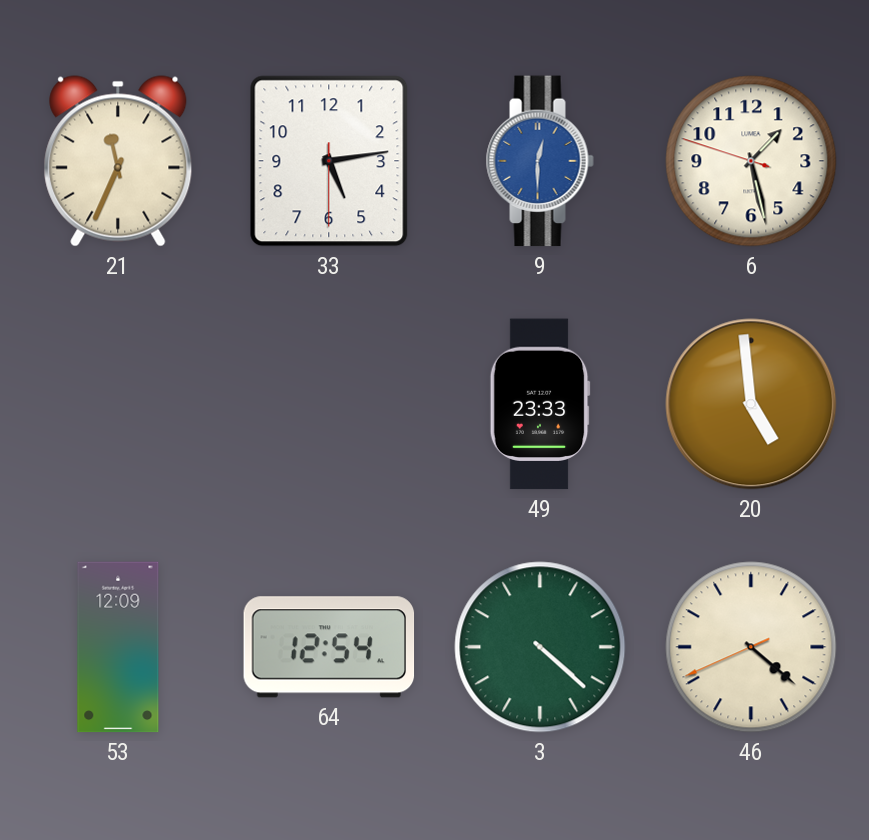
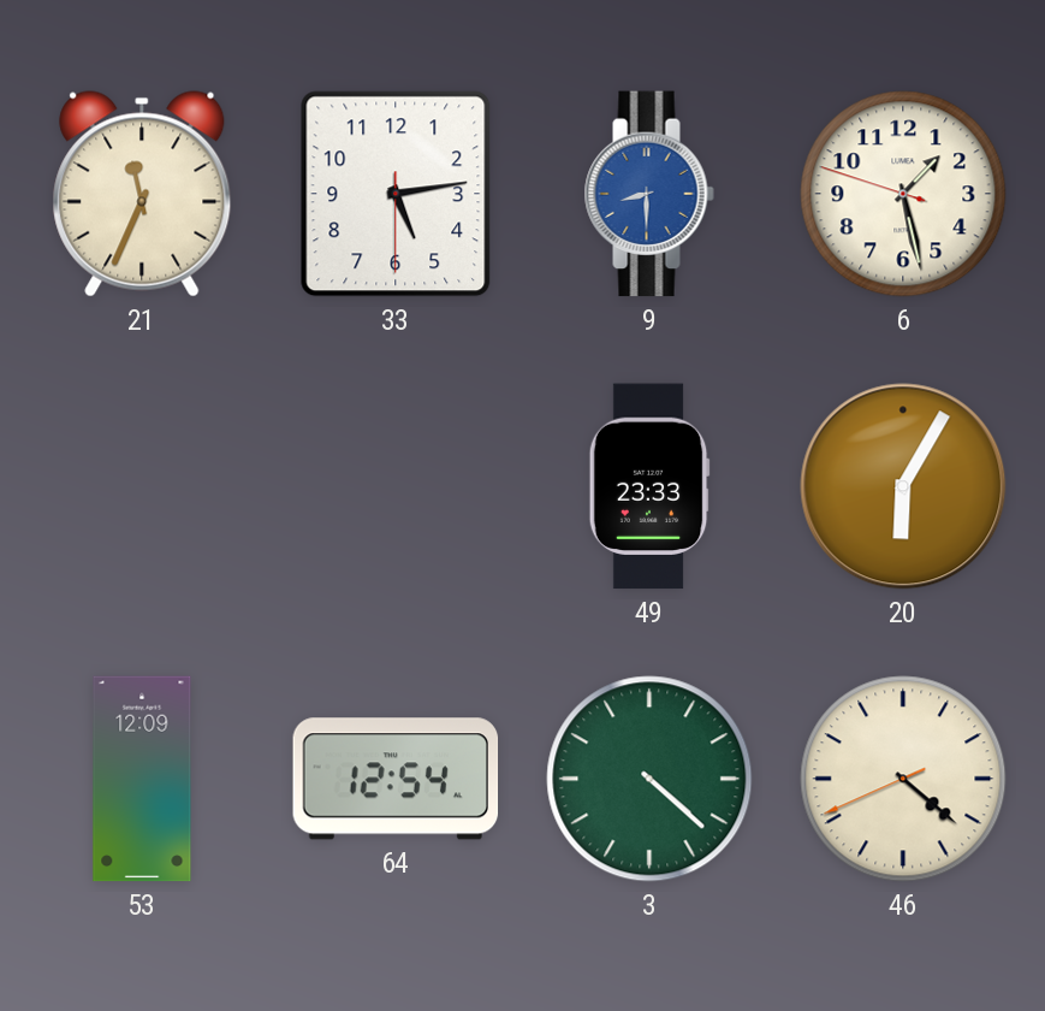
9: 12:30 -> 8:30
20: 4:59 -> 6:05
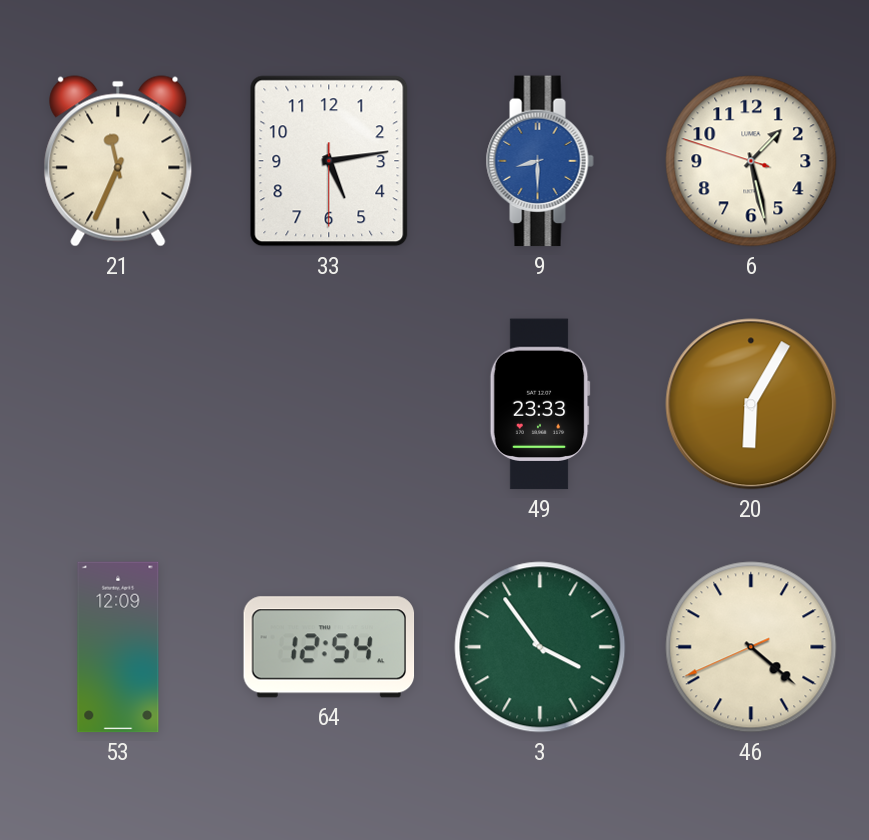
3: 4:22 -> 3:54
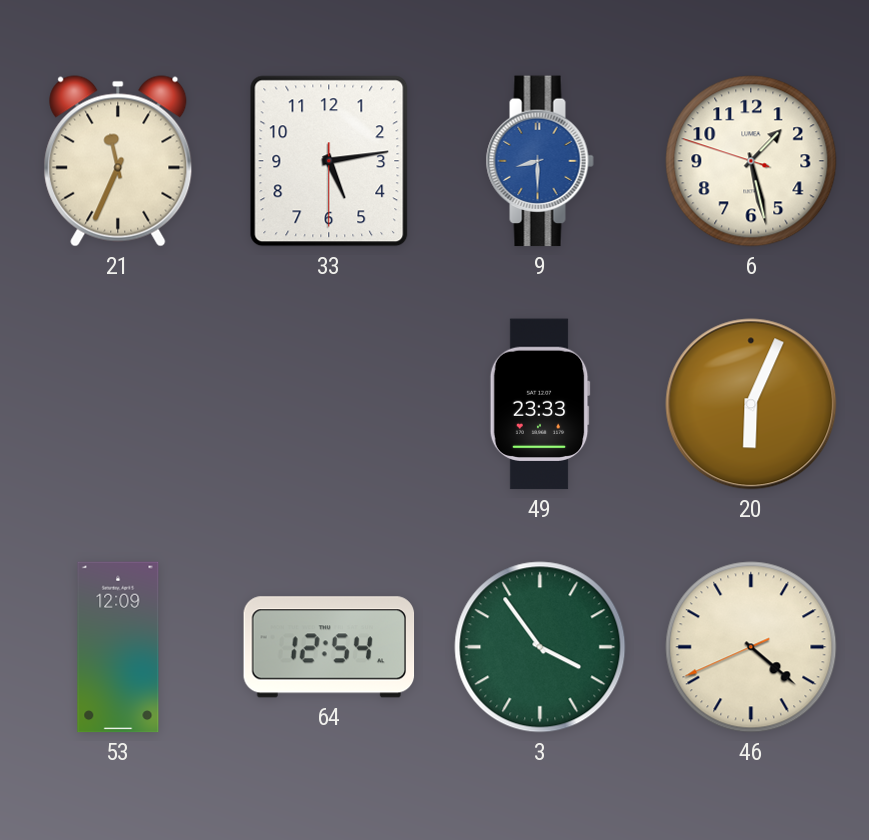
20: 6:05 -> 6:04
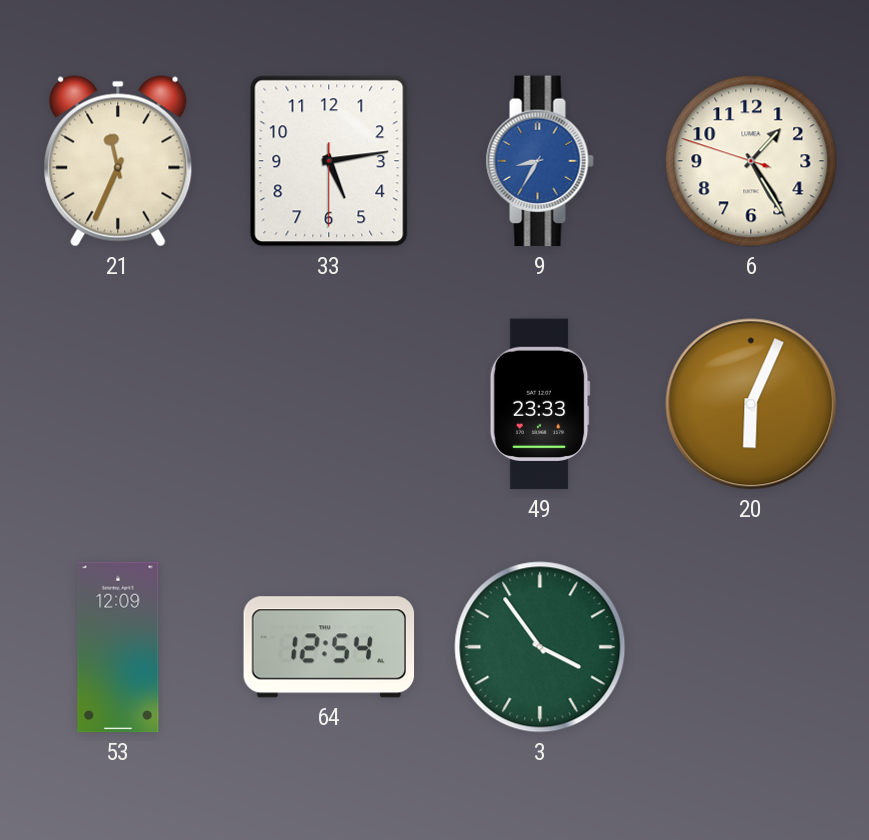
9: 8:30 -> 8:35
6: 1:27 -> 1:24
46: 4:21 -> none
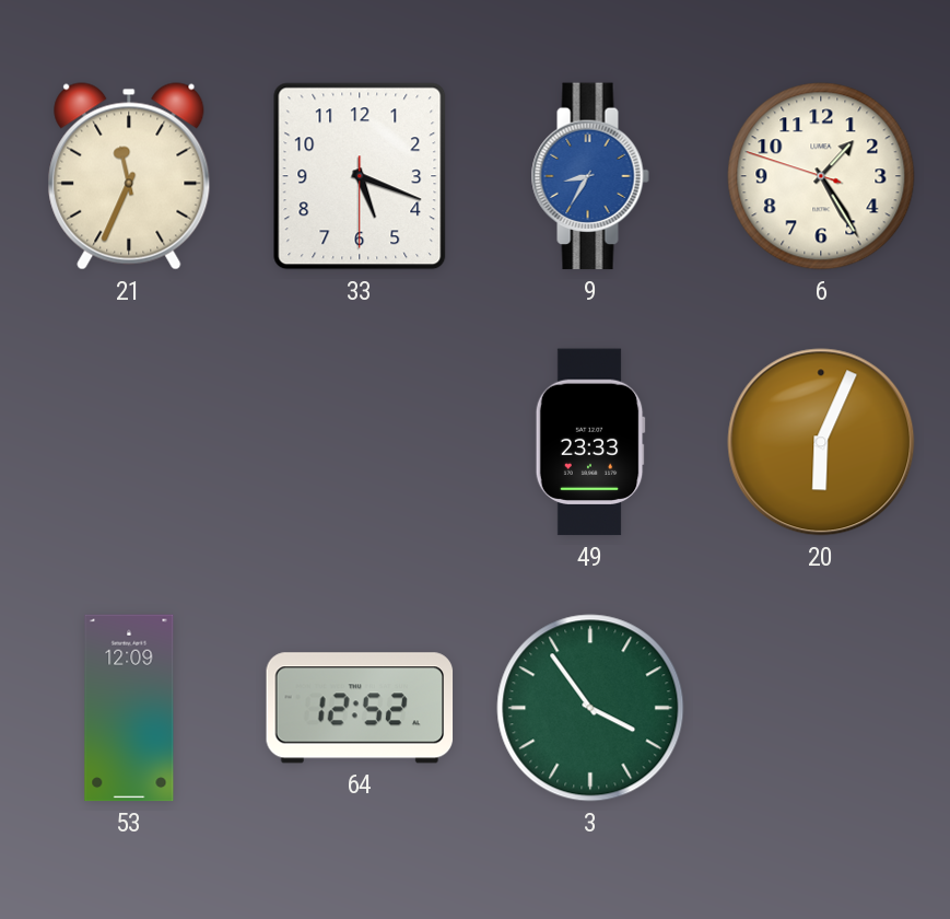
33: 5:13 -> 5:18
64: 12:54 -> 12:52
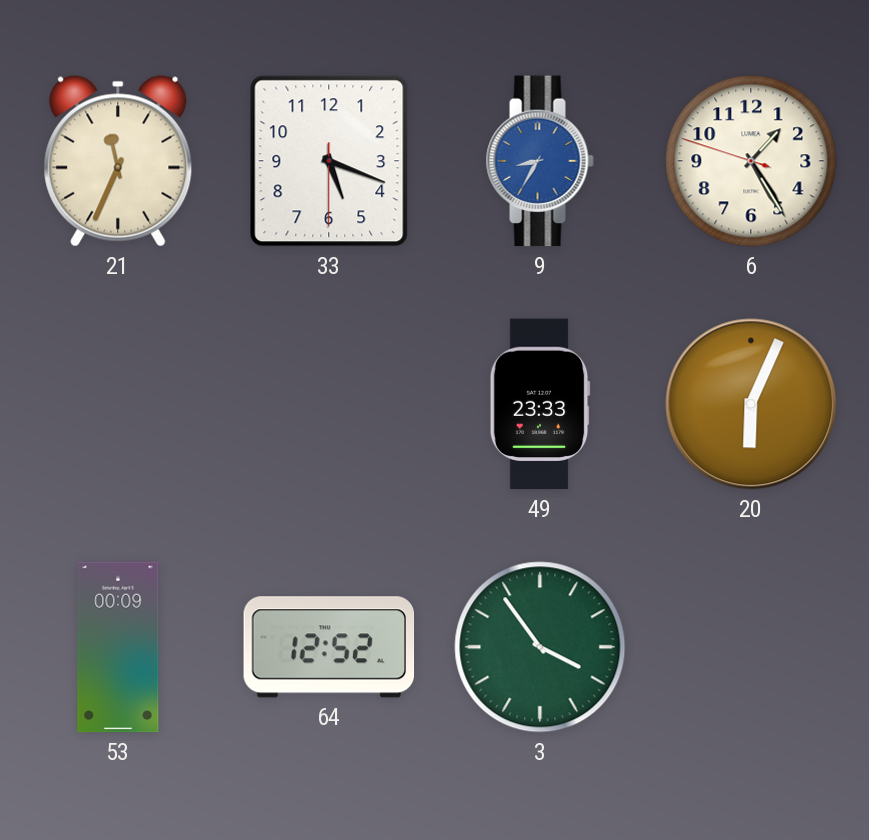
53: 12:09 -> 00:09
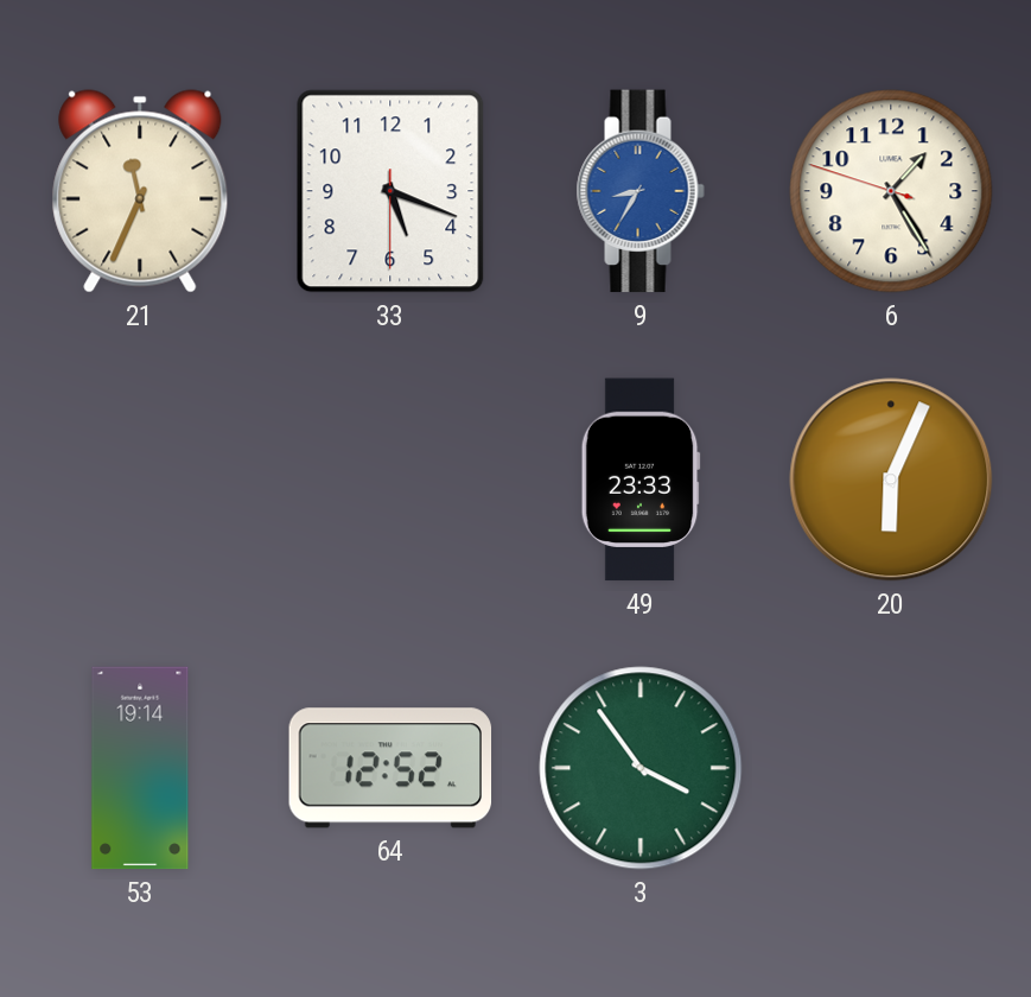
53: 00:09 -> 19:14
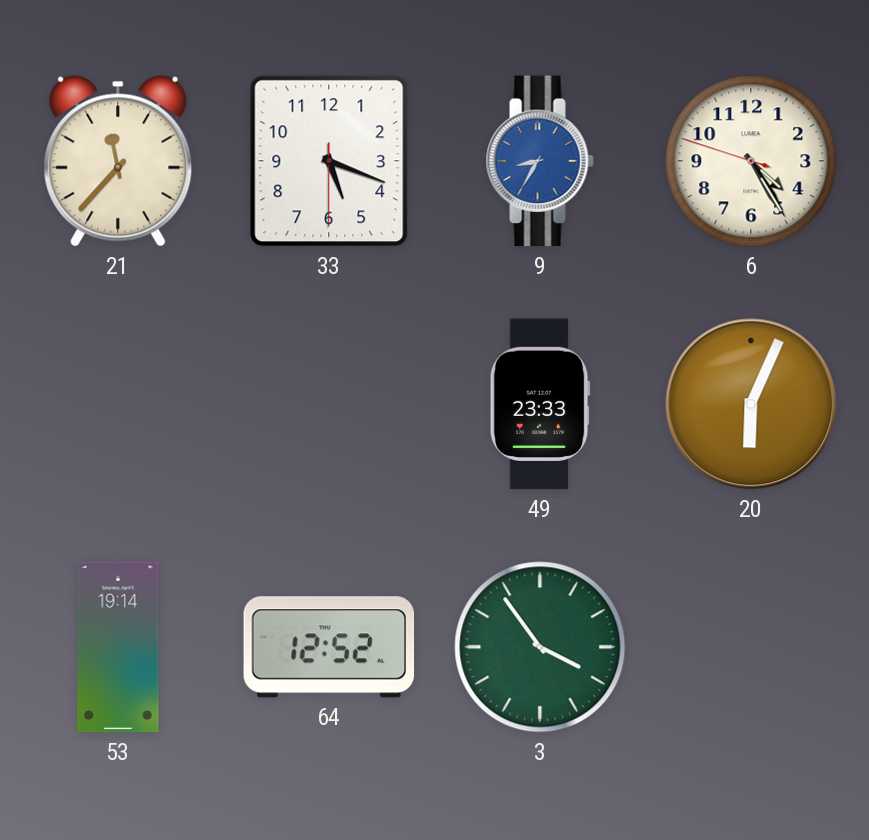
21: 11:34 -> 11:37
6: 1:24 -> 4:24
